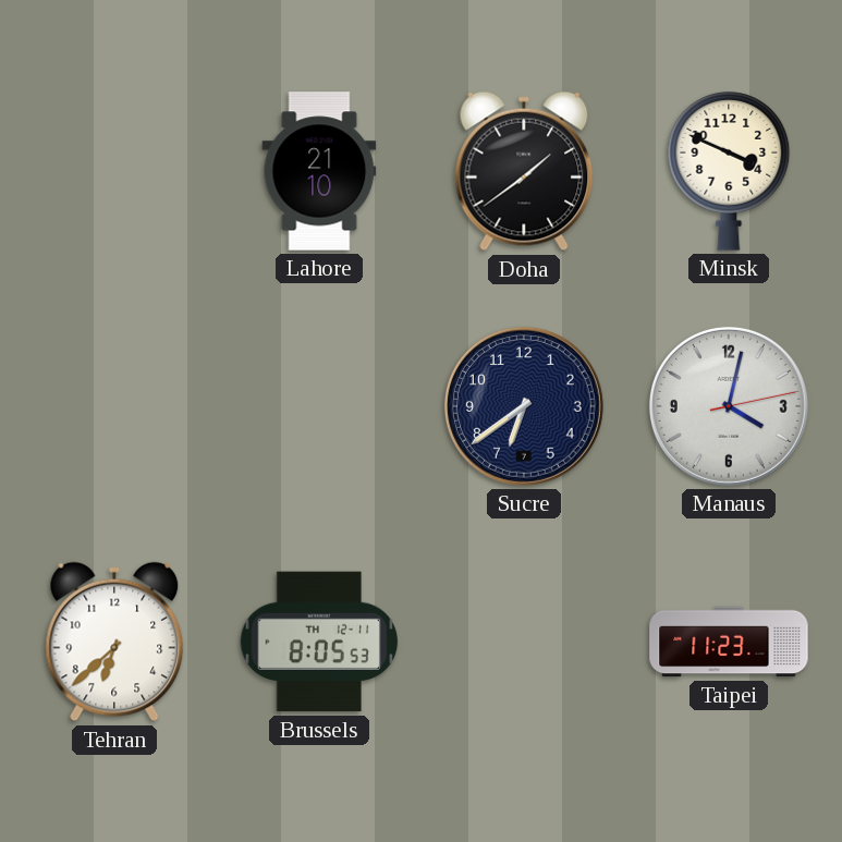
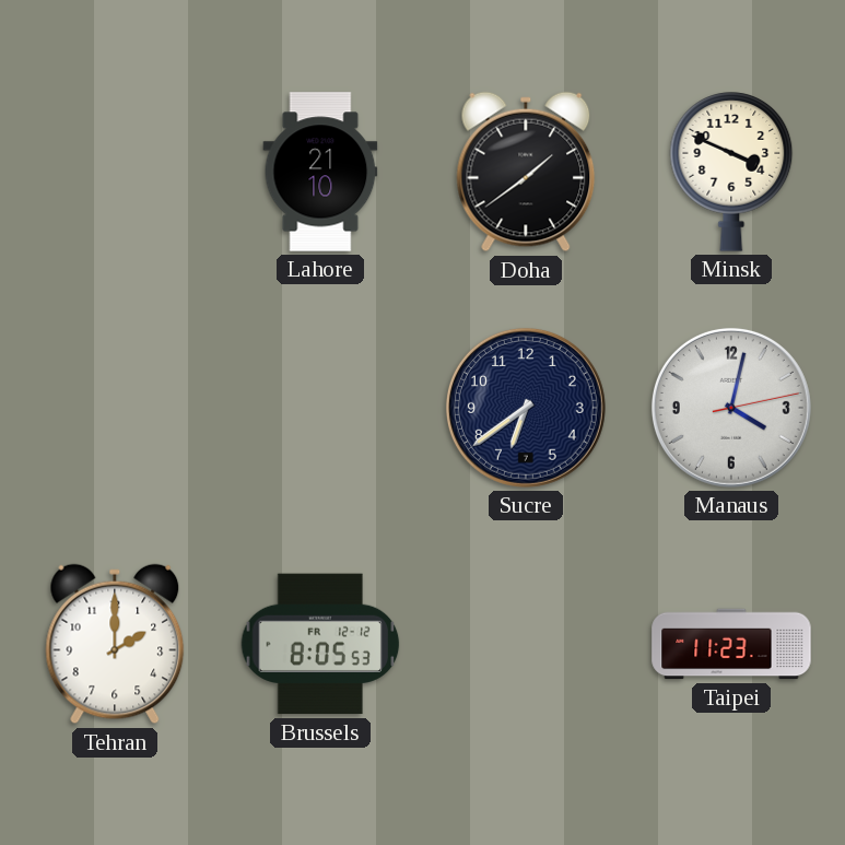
Tehran: 6:38 -> 2:00
Brussels date: TH 12-11 -> FR 12-12
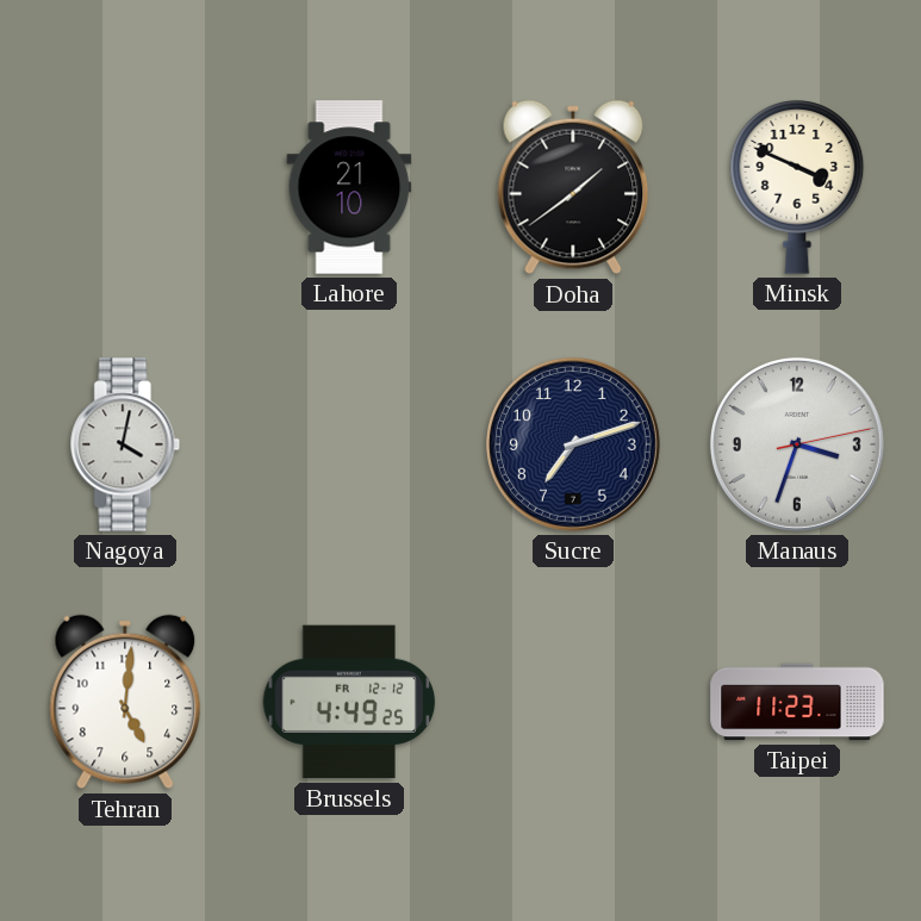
Nagoya: none -> 4:02
Sucre: 6:39 -> 7:12
Manaus: 4:02 -> 3:33
Tehran: 2:00 -> 5:01
Brussels: 8:05 -> 4:49
